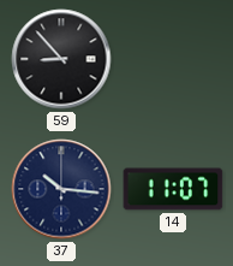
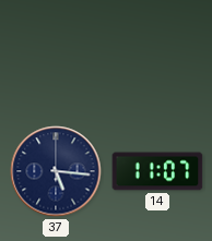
59: 8:53 -> none
37: 10:16 -> 5:16
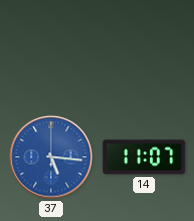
37 dial: navy -> blue
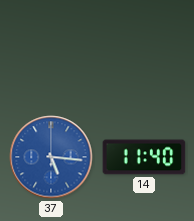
14: 11:07 -> 11:40
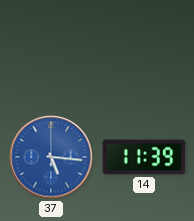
14: 11:40 -> 11:39
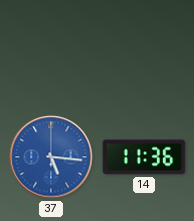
14: 11:39 -> 11:36
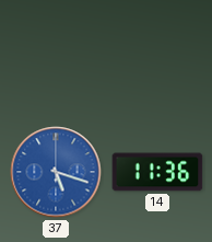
37: 5:16 -> 5:18
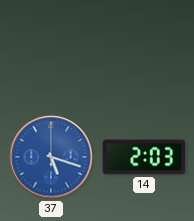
14: 11:36 -> 2:03
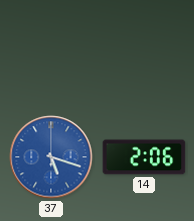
14: 2:03 -> 2:06
